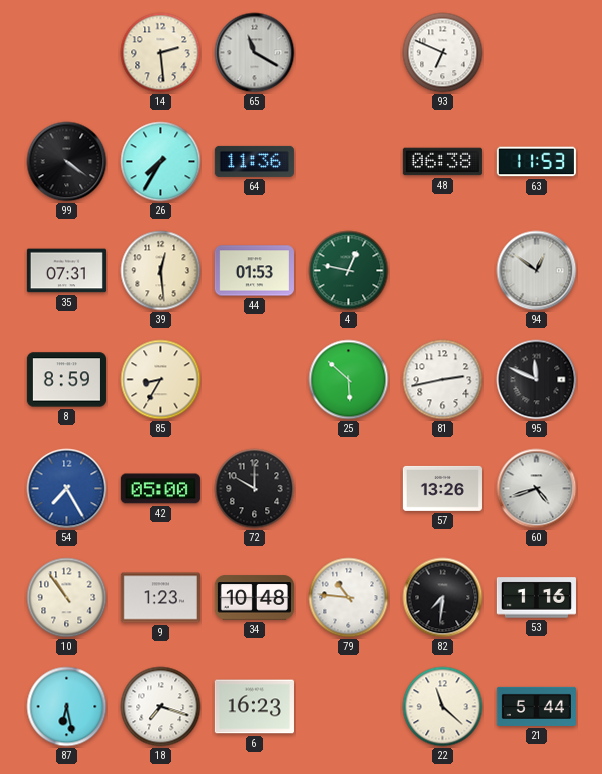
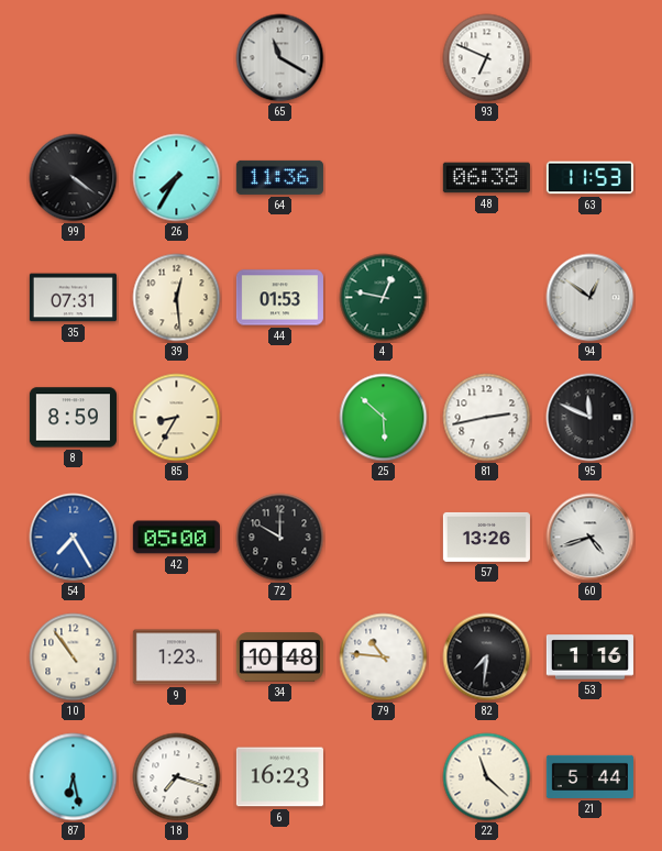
14: 2:29 -> none
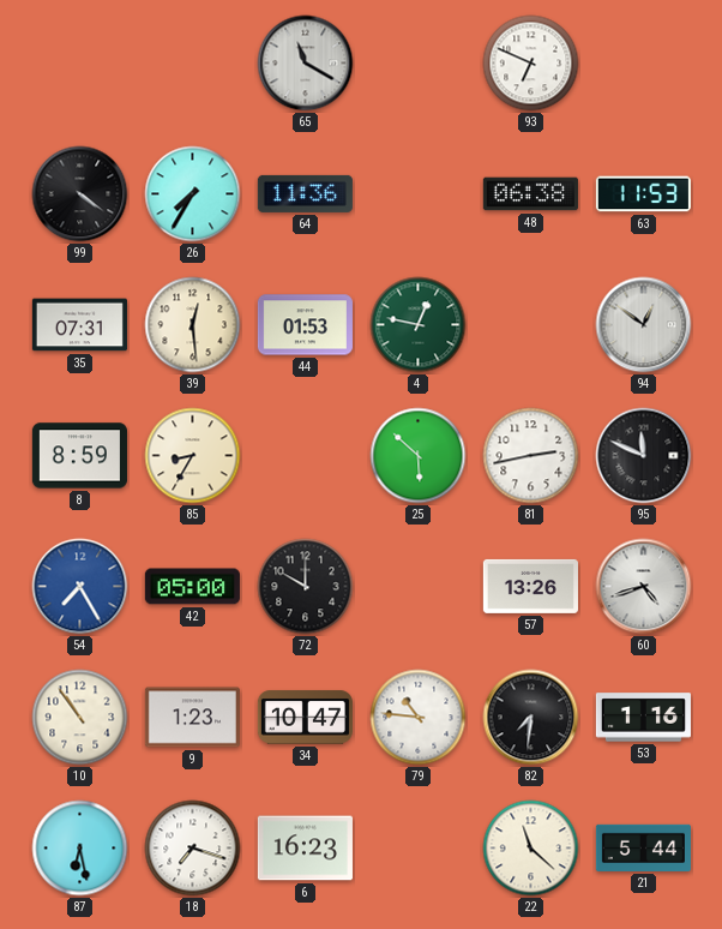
34: 10:48 -> 10:47
